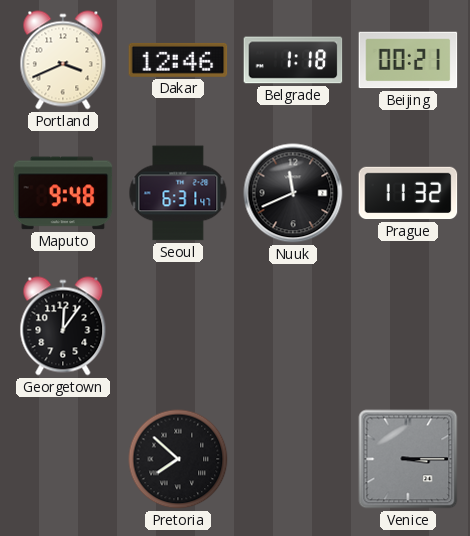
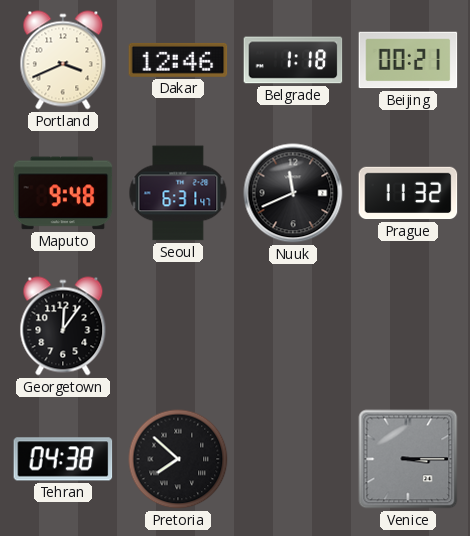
Tehran: none -> 04:38
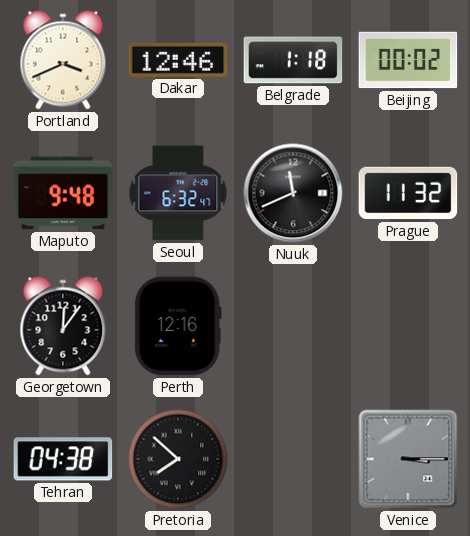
Beijing: 00:21 -> 00:02
Seoul: 6:31 -> 6:32
Perth: none -> 12:16
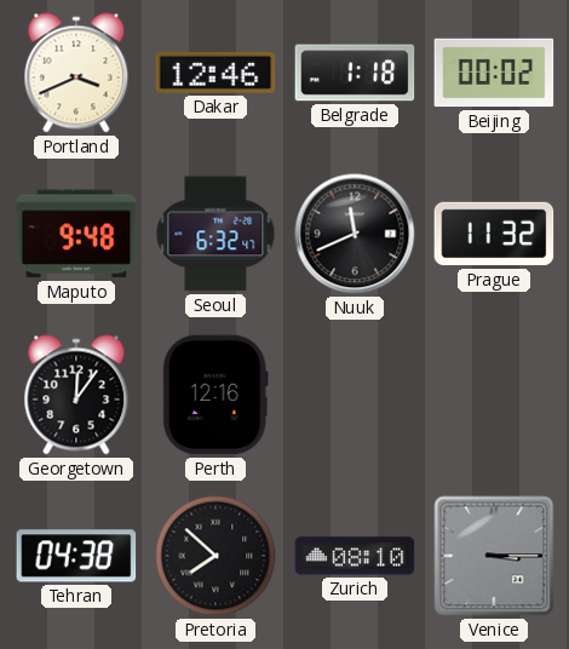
Zurich: none -> 08:10
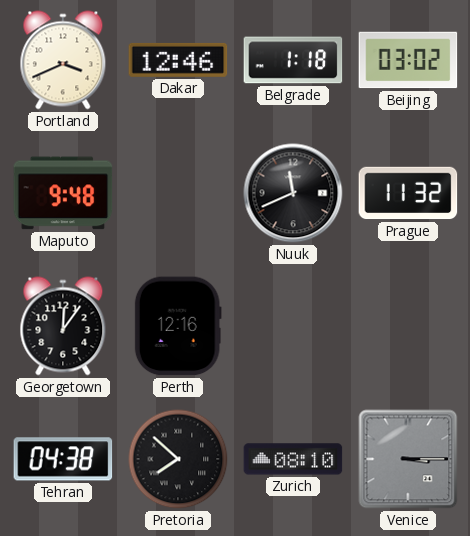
Beijing: 00:02 -> 03:02
Seoul: 6:32 -> none
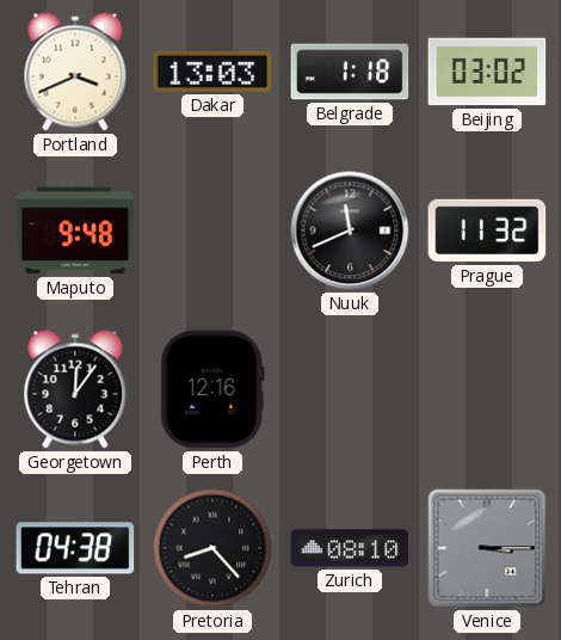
Dakar: 12:46 -> 13:03
Pretoria: 7:52 -> 8:23
